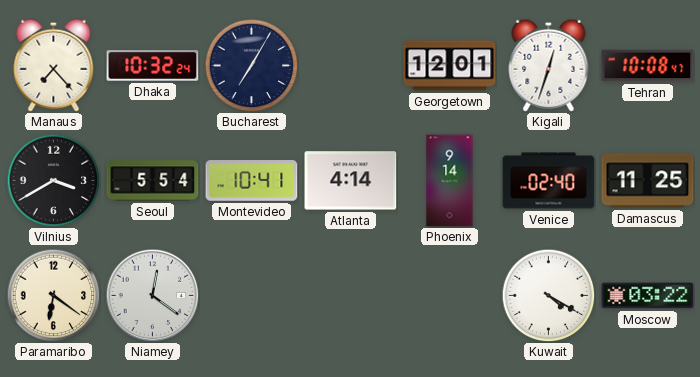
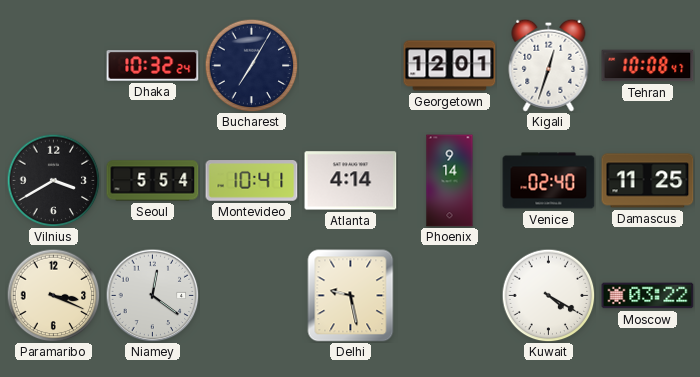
Manaus: 7:23 -> none
Paramaribo: 6:21 -> 3:19
Delhi: none -> 9:28
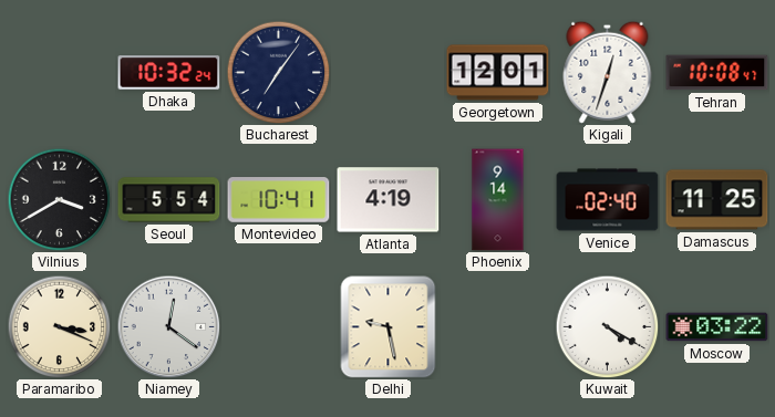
Bucharest: 7:05 -> 7:06
Atlanta: 4:14 -> 4:19
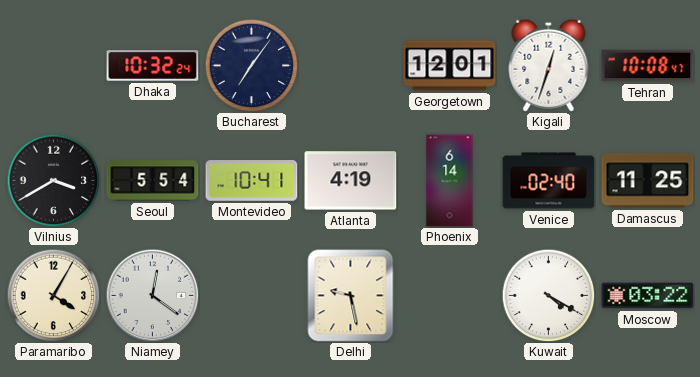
Phoenix: 9:14 -> 6:14
Paramaribo: 3:19 -> 4:05
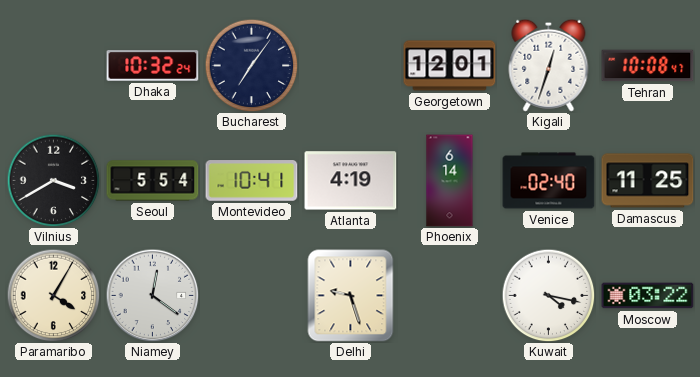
Delhi: 9:28 -> 9:27
Kuwait: 4:20 -> 4:17
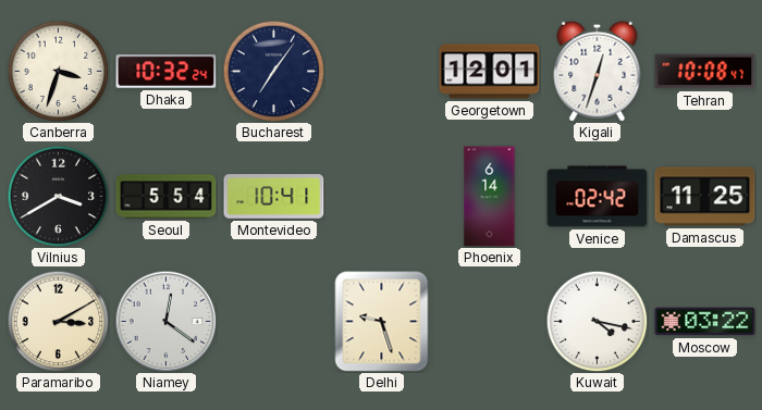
Canberra: none -> 3:33
Atlanta: 4:19 -> none
Venice: 02:40 -> 02:42
Paramaribo: 4:05 -> 3:10
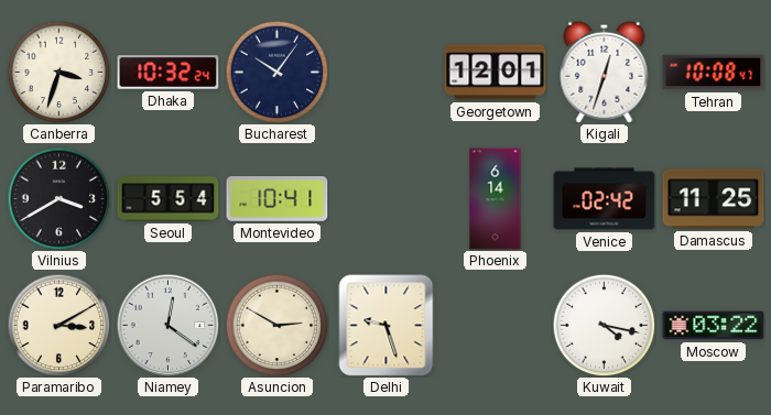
Bucharest: 7:06 -> 10:06
Asuncion: none -> 2:50
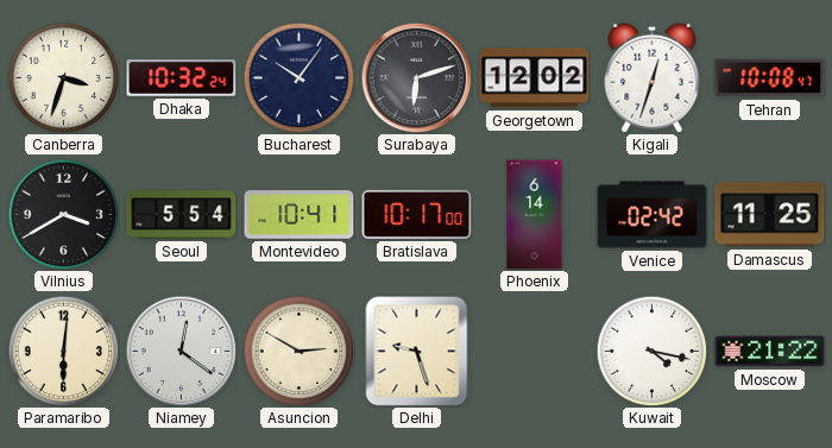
Surabaya: none -> 6:12
Georgetown: 12:01 -> 12:02
Bratislava: none -> 10:17
Paramaribo: 3:10 -> 6:01
Moscow: 03:22 -> 21:22
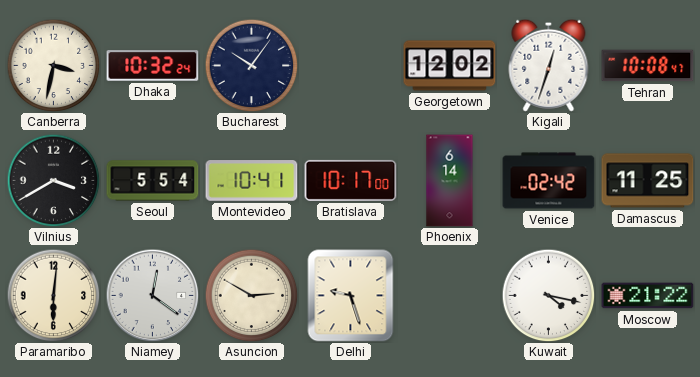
Canberra: 3:33 -> 3:32
Surabaya: 6:12 -> none
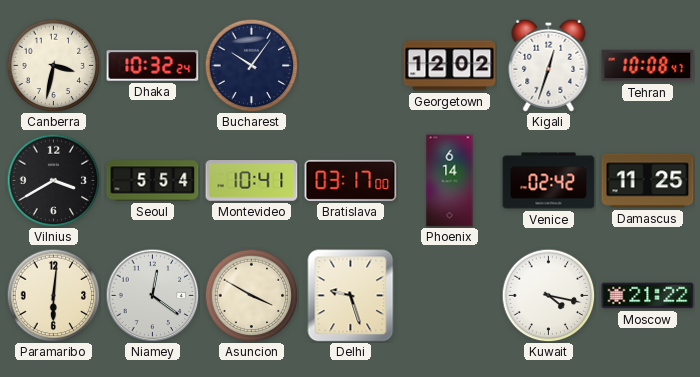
Bratislava: 10:17 -> 03:17
Asuncion: 2:50 -> 3:50
